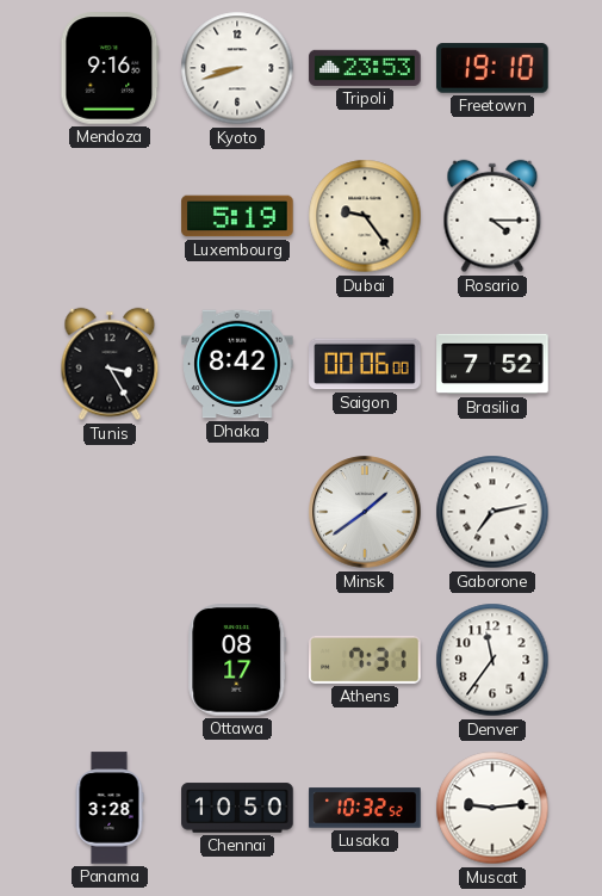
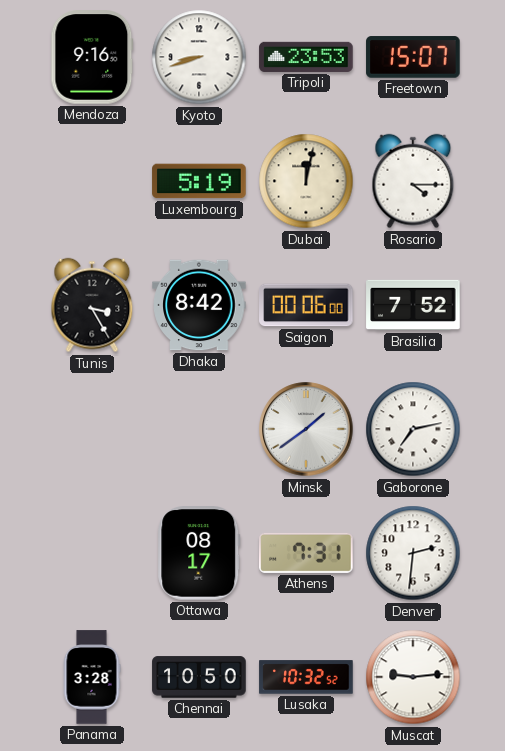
Freetown: 19:10 -> 15:07
Dubai: 9:24 -> 12:02
Denver: 11:36 -> 2:31
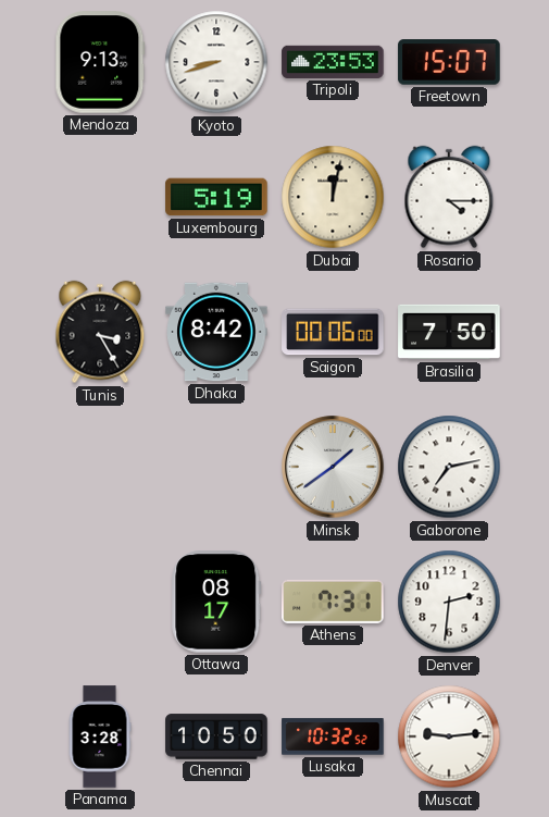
Mendoza: 9:16 -> 9:13
Brasilia: 7:52 -> 7:50
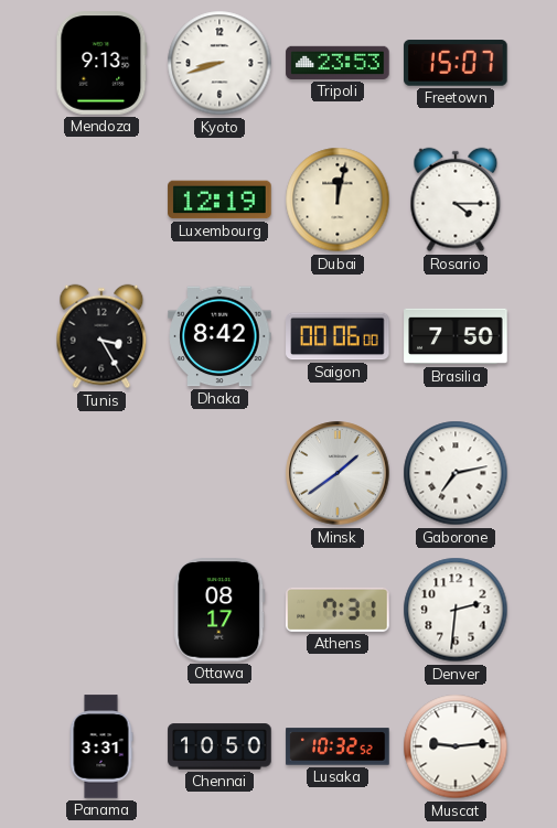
Luxembourg: 5:19 -> 12:19
Panama: 3:28 -> 3:31
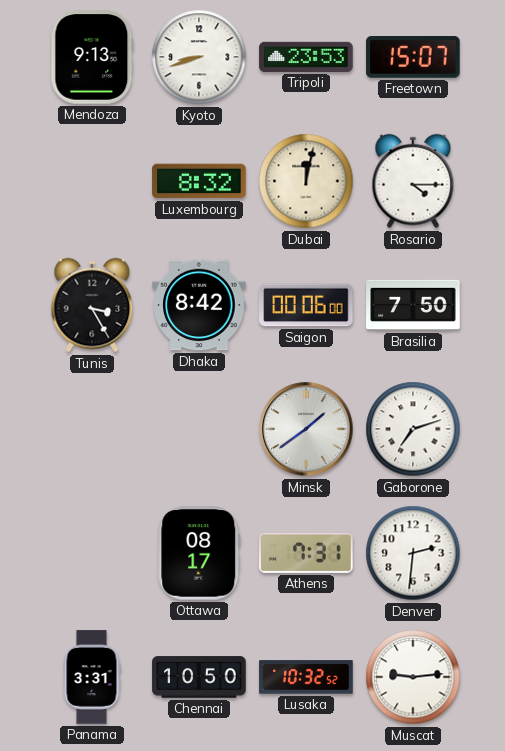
Luxembourg: 12:19 -> 8:32
Gaborone: 7:13 -> 7:12
